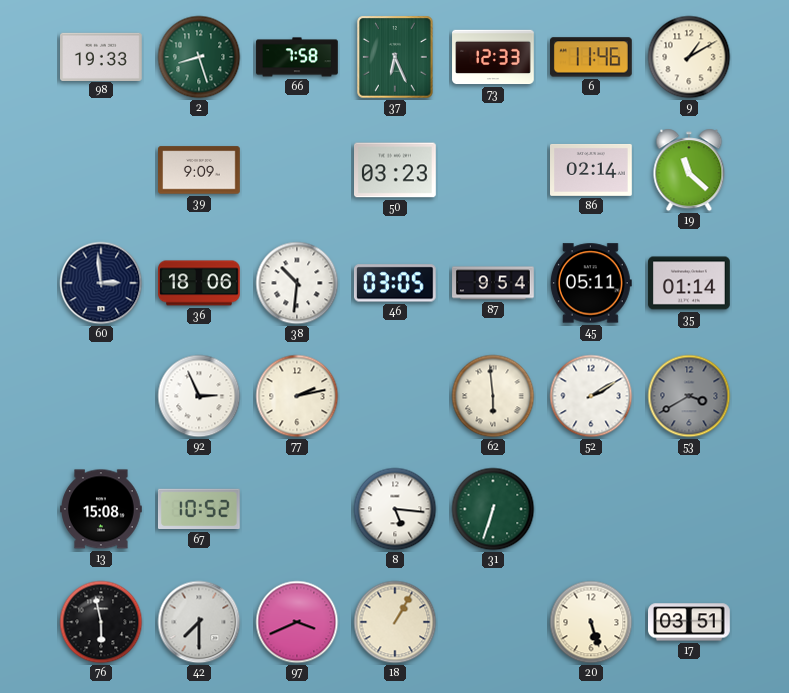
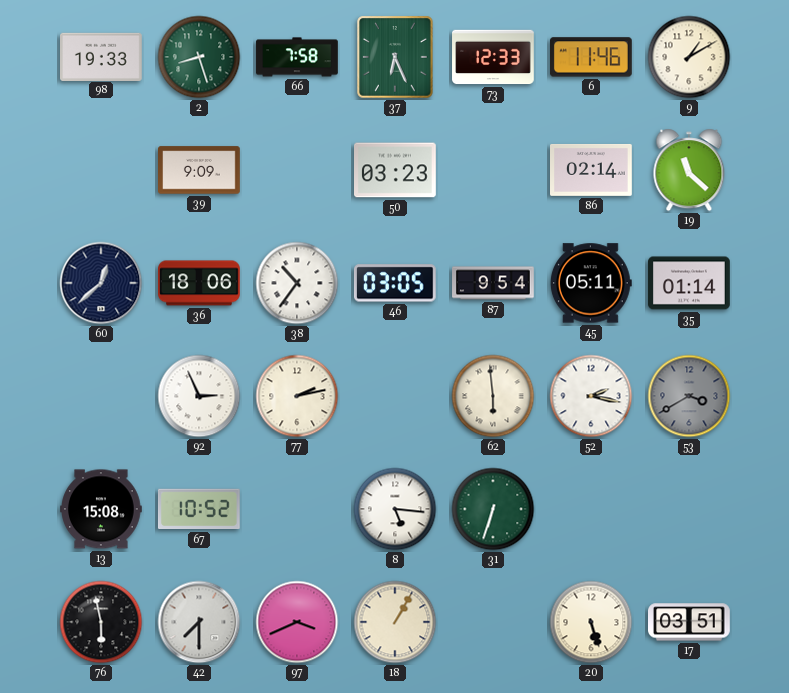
60: 2:59 -> 12:38
38: 10:31 -> 10:36
52: 2:10 -> 2:17
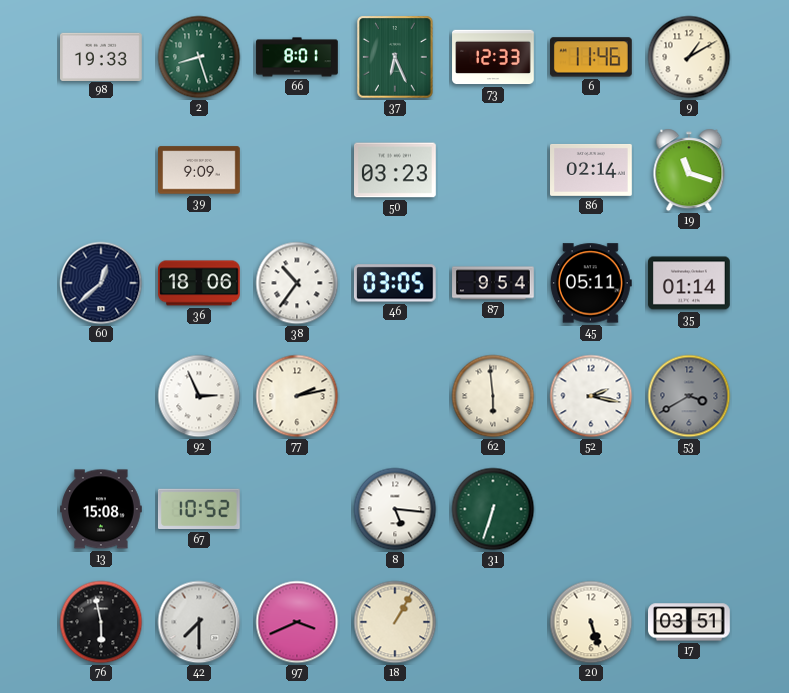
66: 7:58 -> 8:01
19: 11:22 -> 11:18
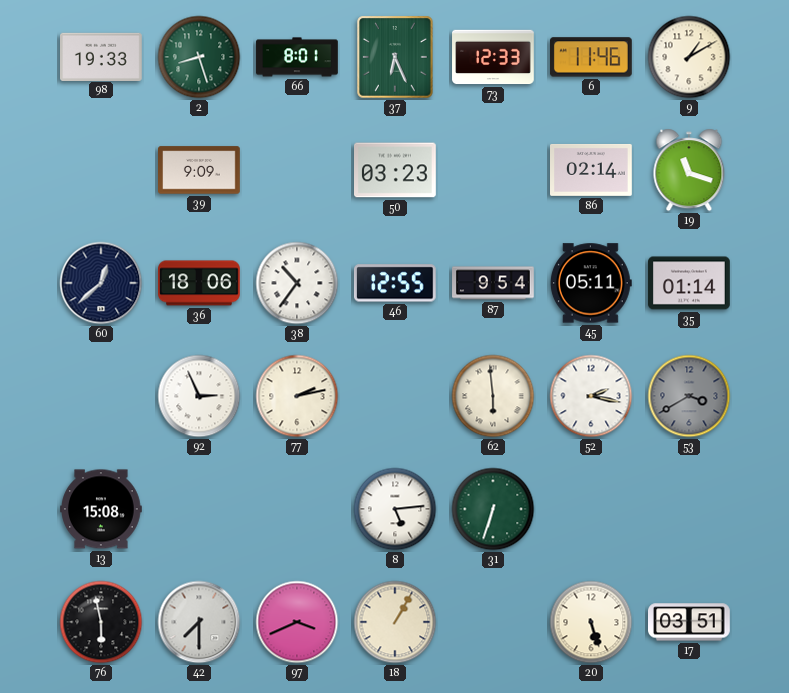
46: 03:05 -> 12:55
67: 10:52 -> none
8: 5:16 -> 5:14
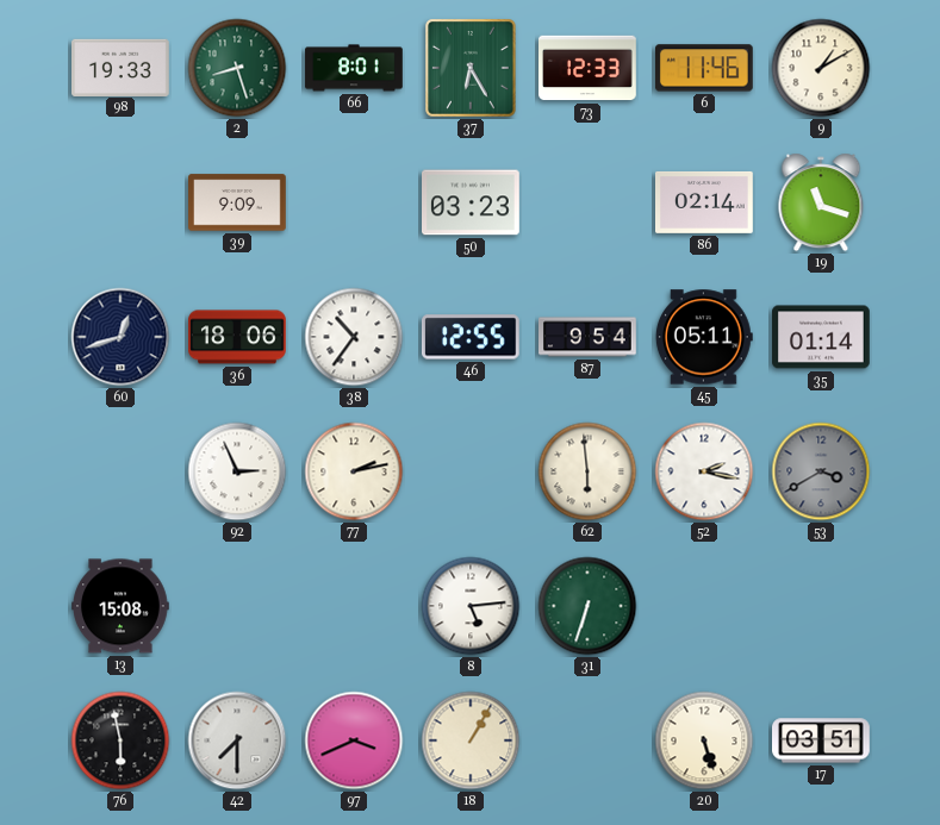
37: 6:26 -> 6:25
60: 12:38 -> 12:42
